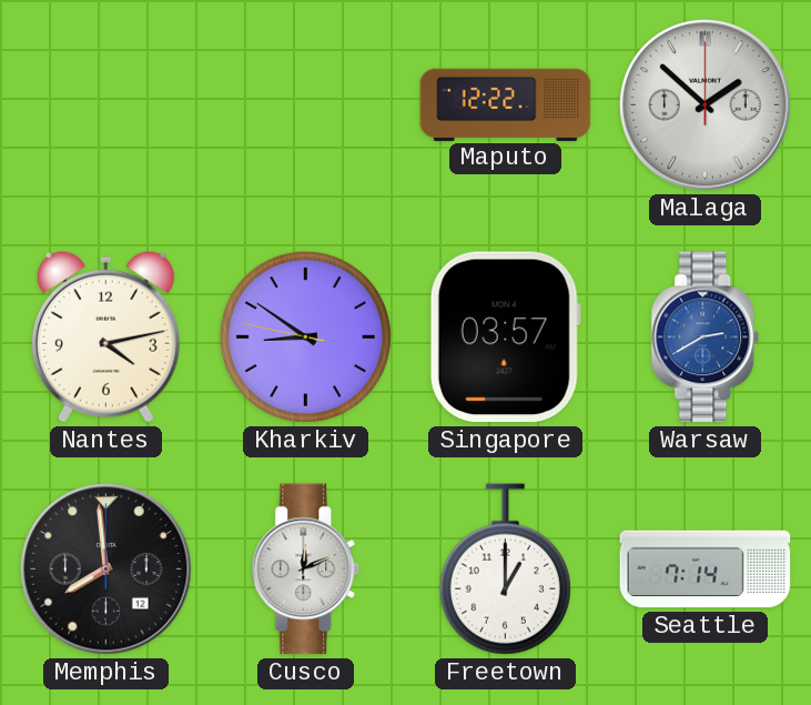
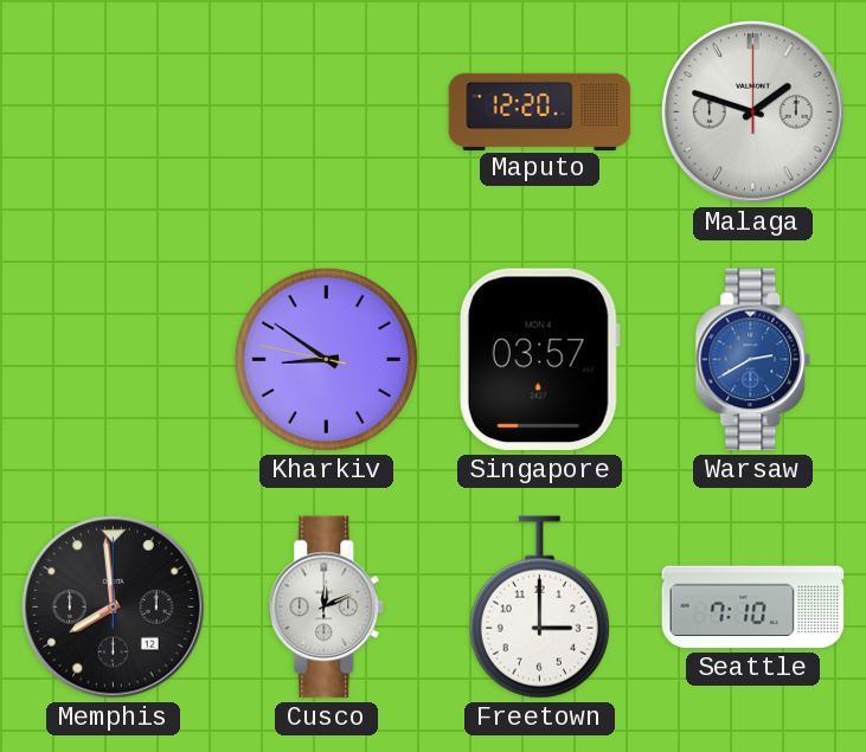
Maputo: 12:22 -> 12:20
Malaga: 1:52 -> 1:48
Nantes: 4:13 -> none
Freetown: 1:00 -> 3:00
Seattle: 7:14 -> 7:10
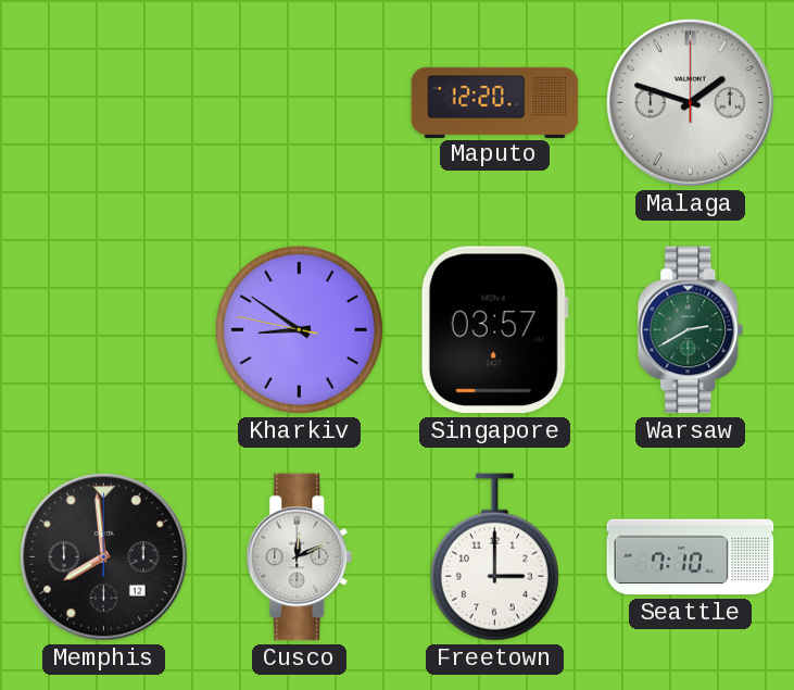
Warsaw dial: blue -> green
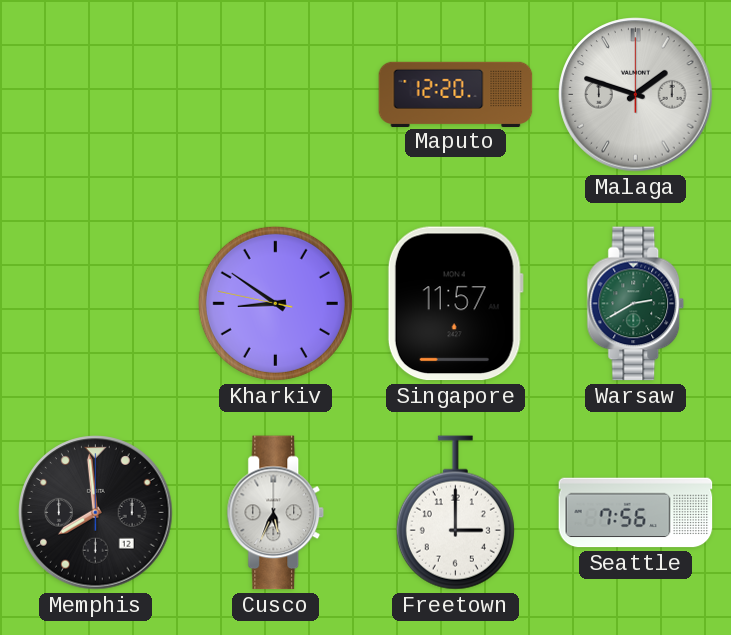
Singapore: 03:57 -> 11:57
Cusco: 12:11 -> 5:34
Seattle: 7:10 -> 7:56
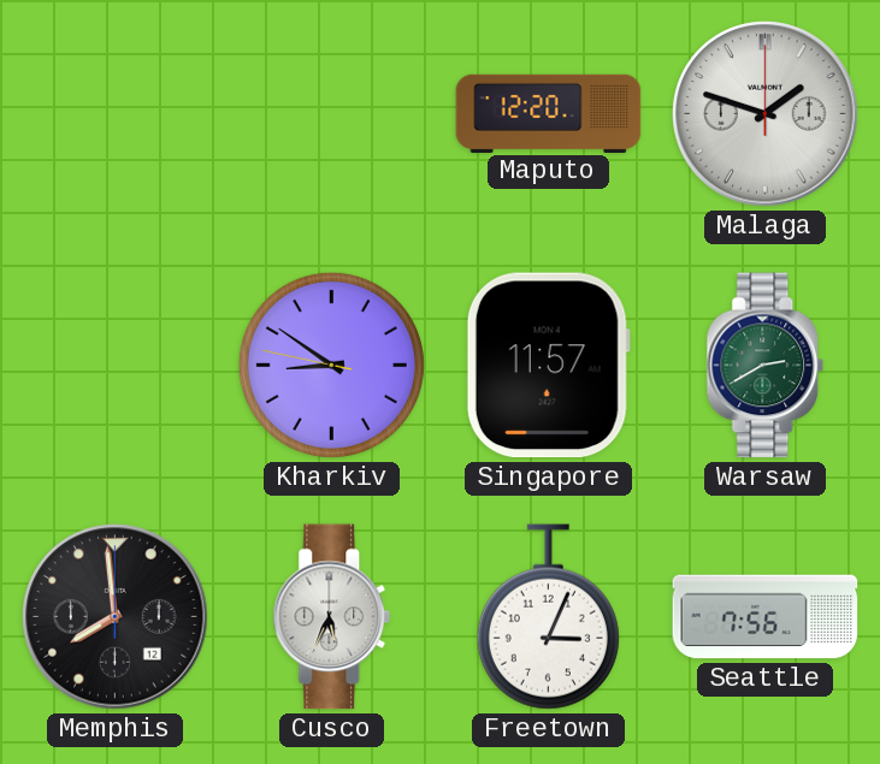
Freetown: 3:00 -> 3:04
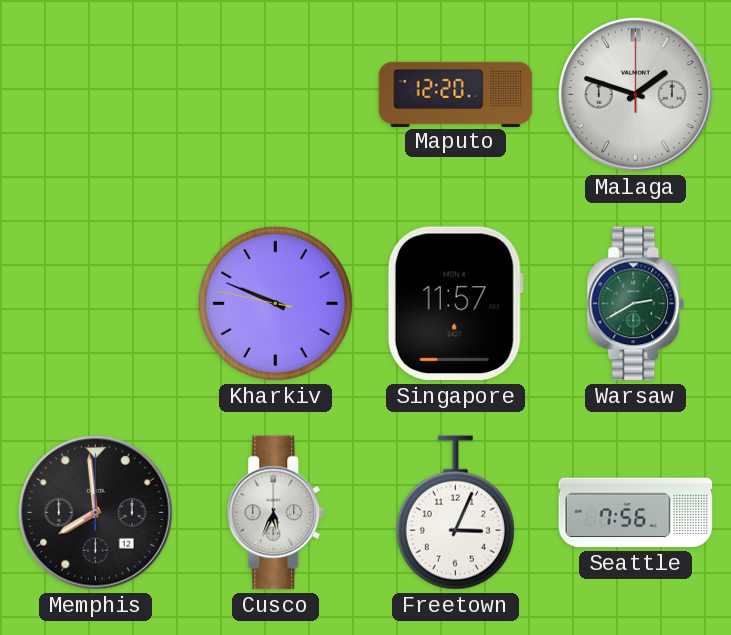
Kharkiv: 8:50 -> 9:48
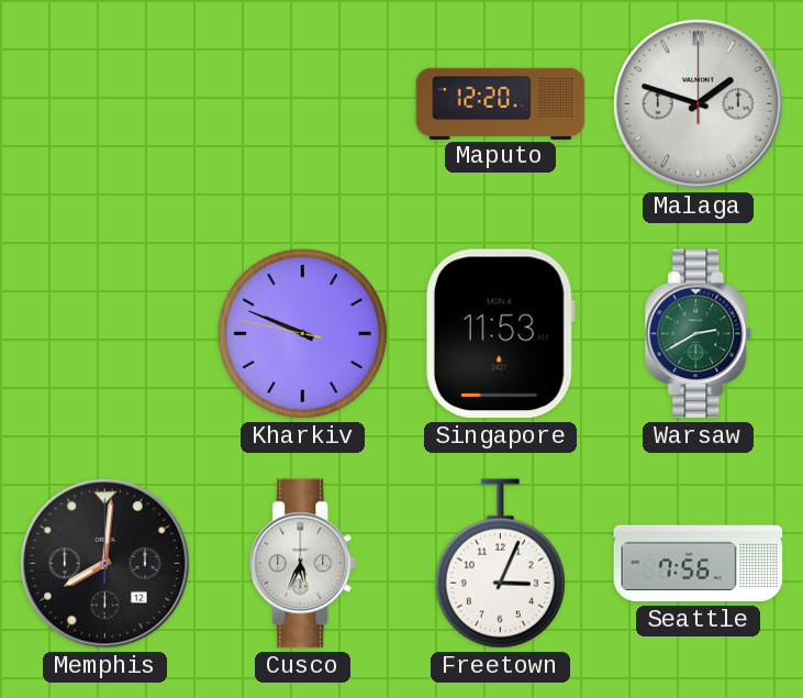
Singapore: 11:57 -> 11:53
Memphis: 7:59 -> 8:01
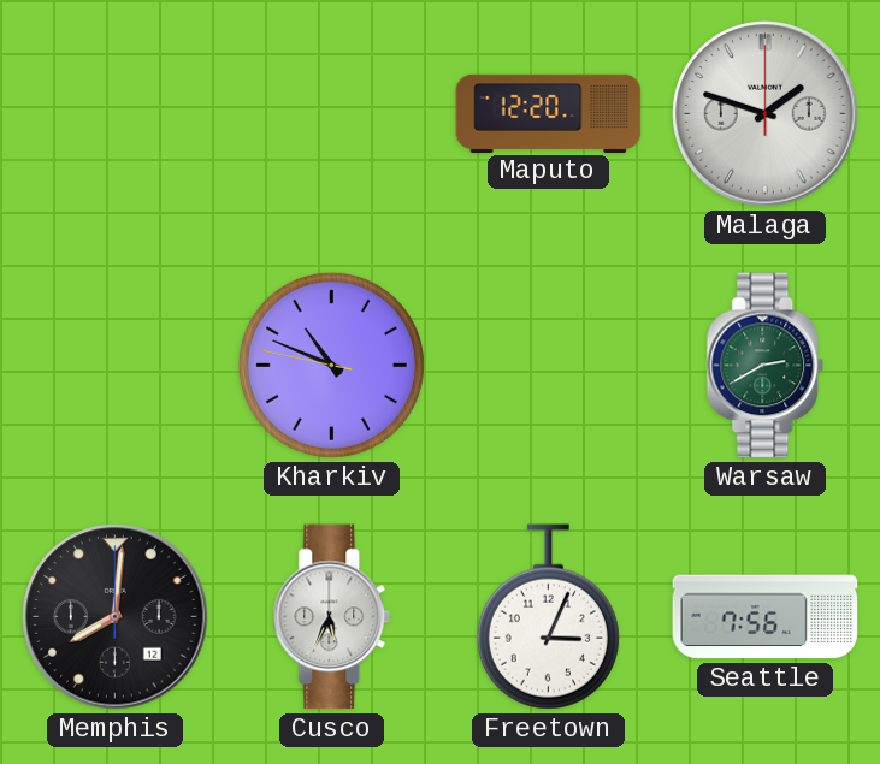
Kharkiv: 9:48 -> 10:48
Singapore: 11:53 -> none
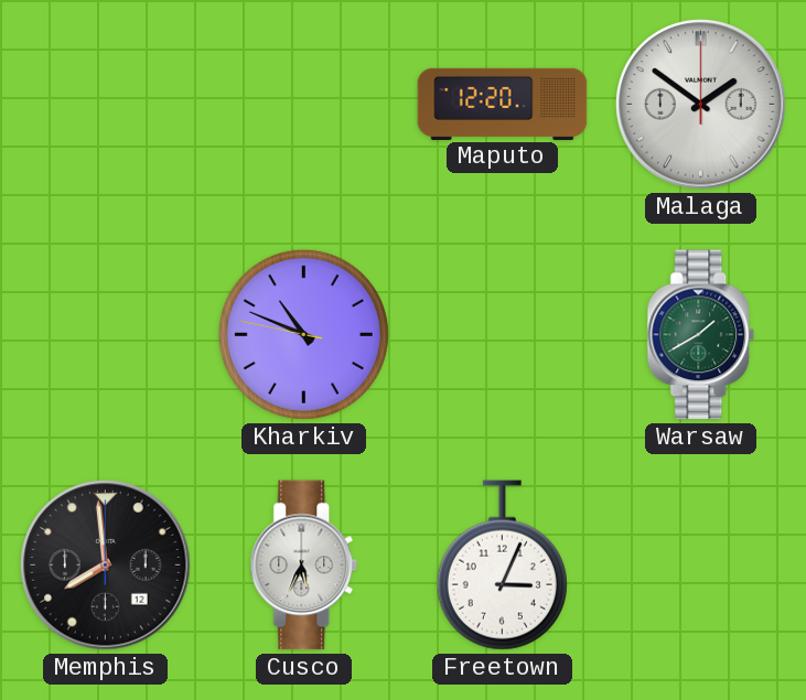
Malaga: 1:48 -> 1:51
Warsaw: 2:40 -> 1:40
Memphis: 8:01 -> 7:59
Seattle: 7:56 -> none
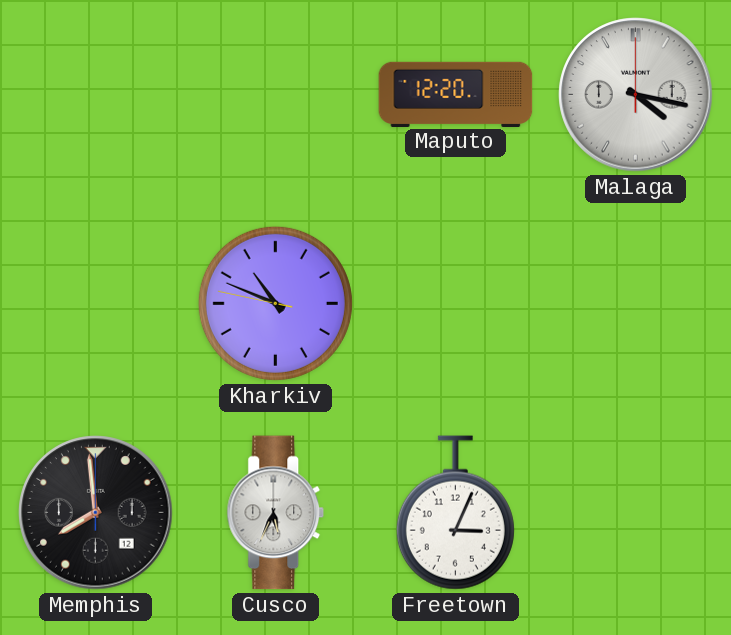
Malaga: 1:51 -> 4:17
Warsaw: 1:40 -> none
